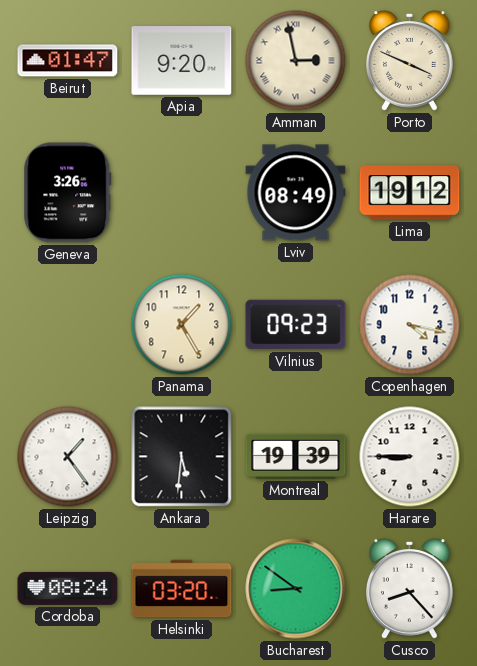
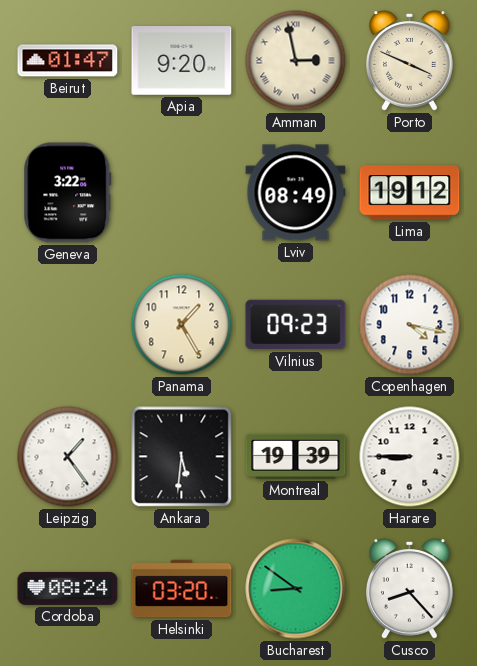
Geneva: 3:26 -> 3:22
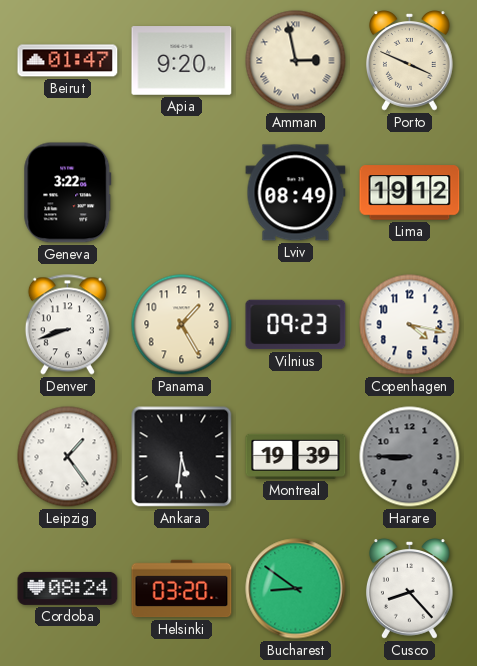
Denver: none -> 8:42
Harare dial: white -> grey
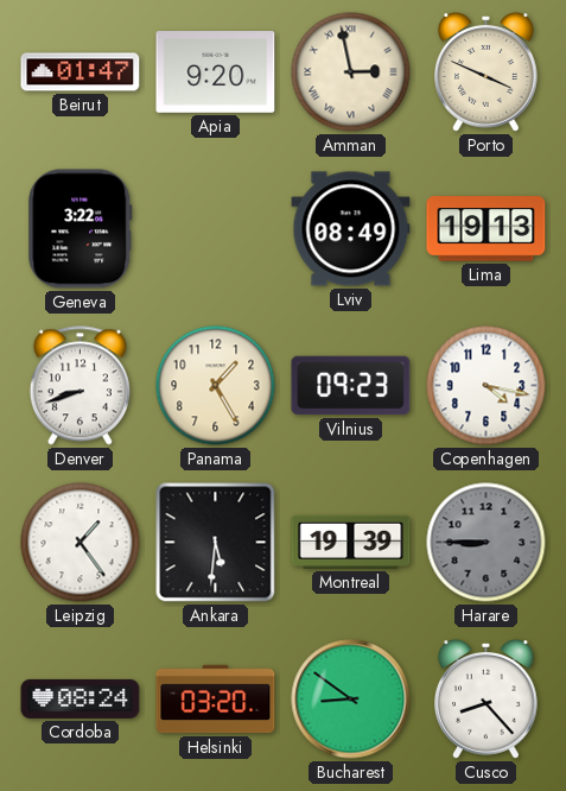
Lima: 19:12 -> 19:13
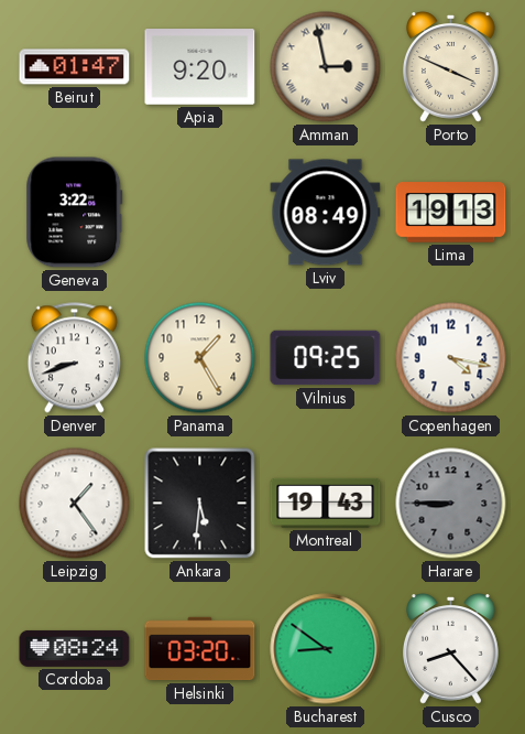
Vilnius: 09:23 -> 09:25
Montreal: 19:39 -> 19:43
